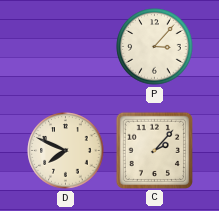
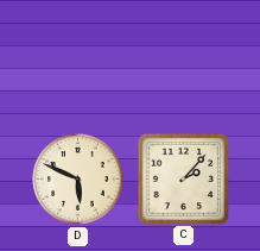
P: 3:07 -> none
D: 7:49 -> 5:49
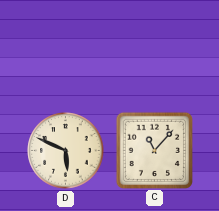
C: 2:07 -> 11:07
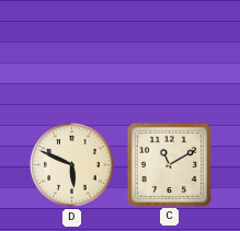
C: 11:07 -> 11:10
